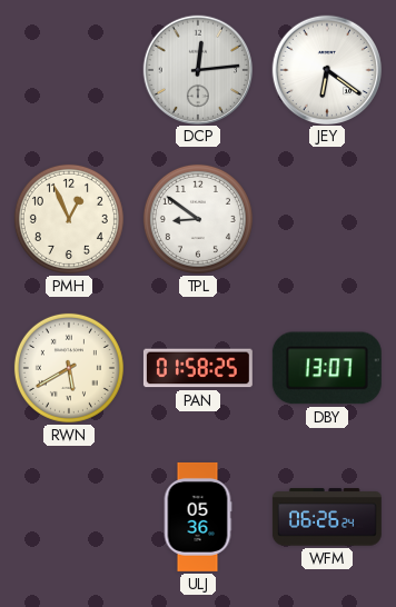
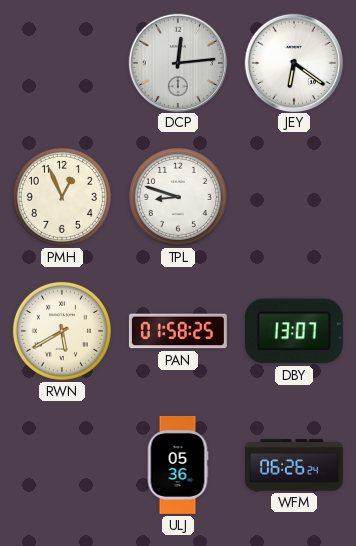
TPL: 8:51 -> 8:48
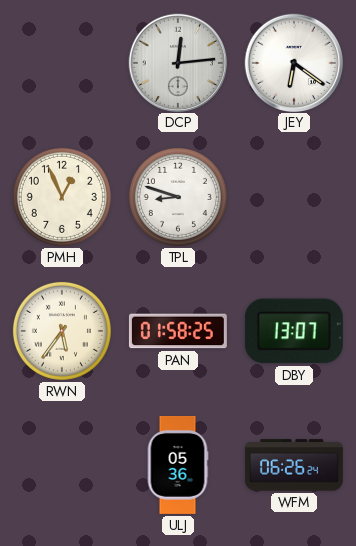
RWN: 5:40 -> 5:36
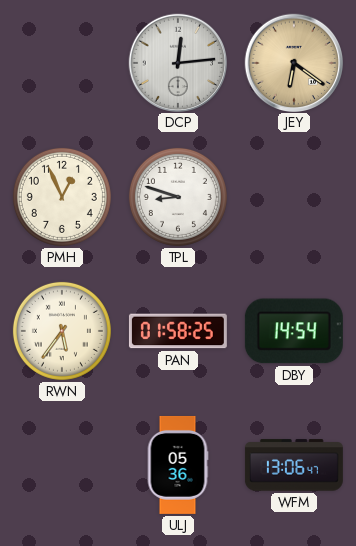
JEY dial: white -> champagne
DBY: 13:07 -> 14:54
WFM: 06:26 -> 13:06
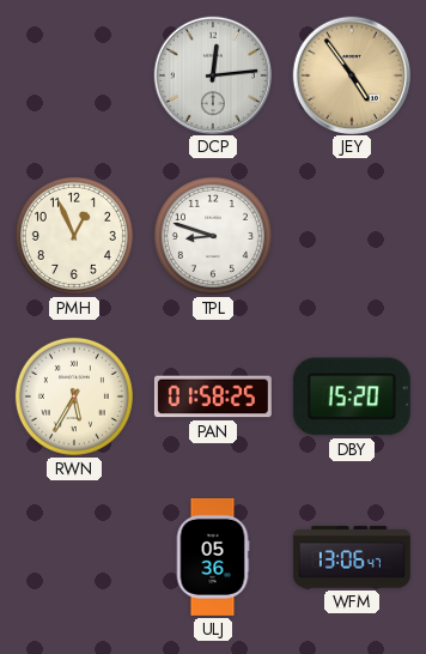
JEY: 6:21 -> 4:54
RWN: 5:36 -> 5:35
DBY: 14:54 -> 15:20
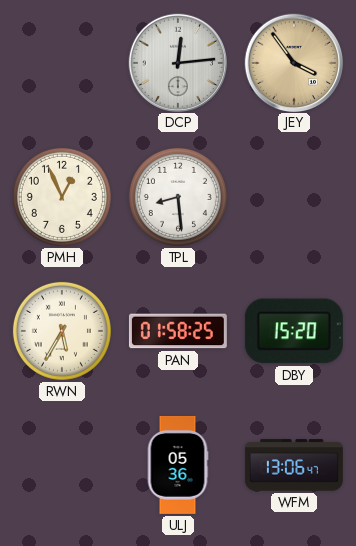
JEY: 4:54 -> 3:54
TPL: 8:48 -> 8:29
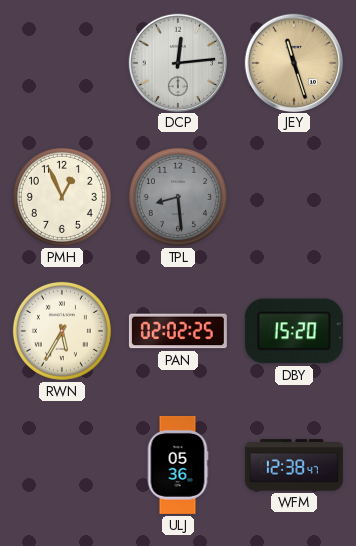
JEY: 3:54 -> 11:27
TPL dial: white -> grey
PAN: 01:58 -> 02:02
WFM: 13:06 -> 12:38
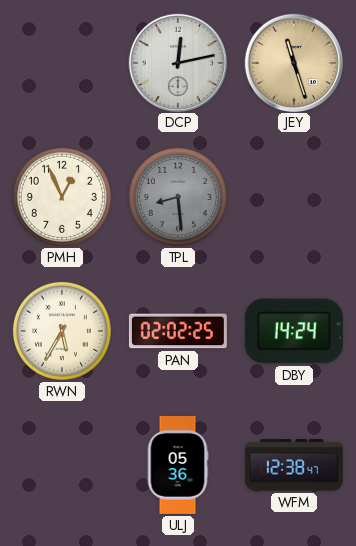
DCP: 12:14 -> 12:13
DBY: 15:20 -> 14:24
